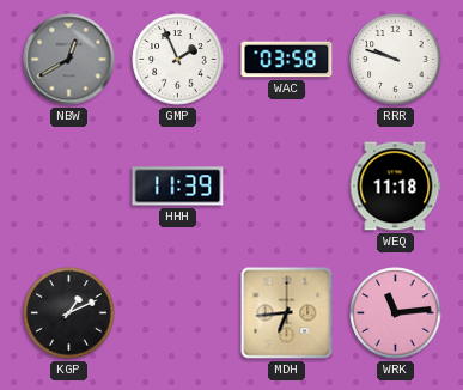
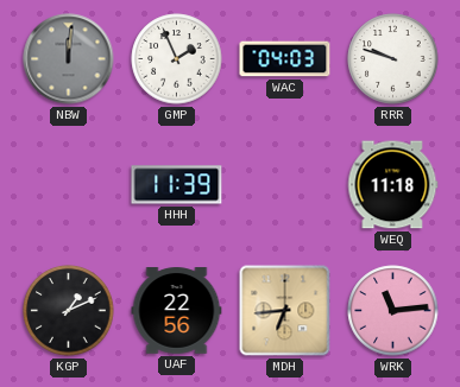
NBW: 12:40 -> 12:01
WAC: 03:58 -> 04:03
UAF: none -> 22:56
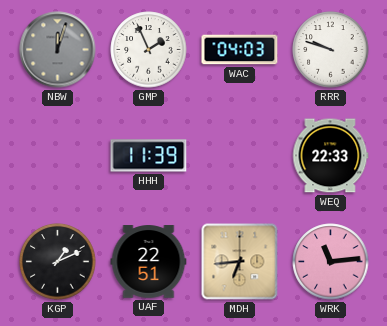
NBW: 12:01 -> 12:03
WEQ: 11:18 -> 22:33
UAF: 22:56 -> 22:51
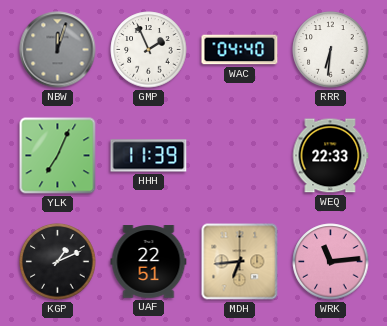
WAC: 04:03 -> 04:40
RRR: 9:48 -> 6:31
YLK: none -> 7:04
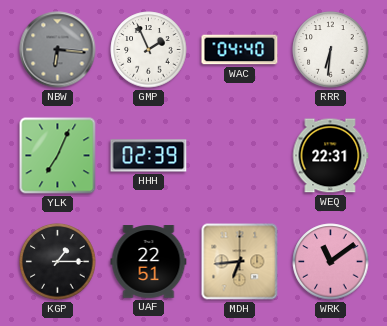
NBW: 12:03 -> 6:16
HHH: 11:39 -> 02:39
WEQ: 22:33 -> 22:31
KGP: 1:11 -> 1:15
WRK: 11:14 -> 11:09
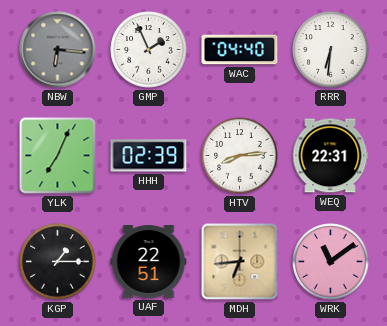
HTV: none -> 8:14
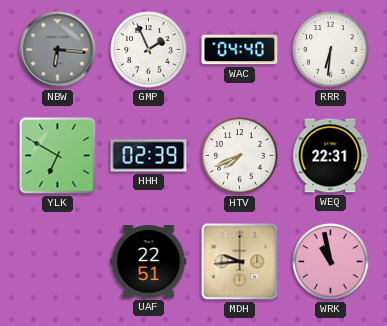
YLK: 7:04 -> 6:50
HTV: 8:14 -> 7:41
KGP: 1:15 -> none
MDH: 6:44 -> 9:44
WRK: 11:09 -> 10:58
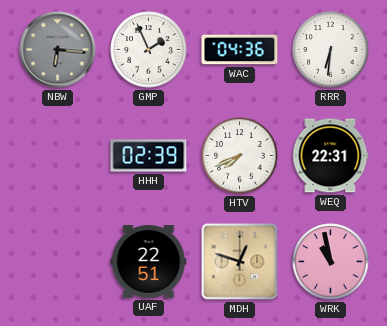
WAC: 04:40 -> 04:36
YLK: 6:50 -> none
MDH: 9:44 -> 12:48
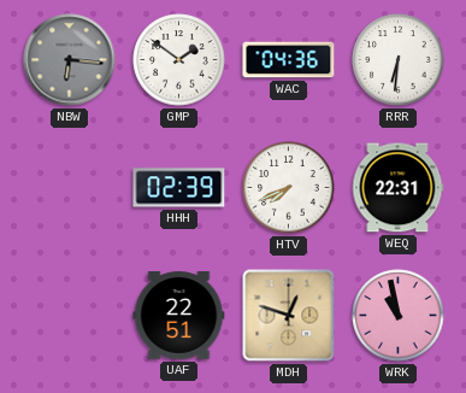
GMP: 1:56 -> 1:51
